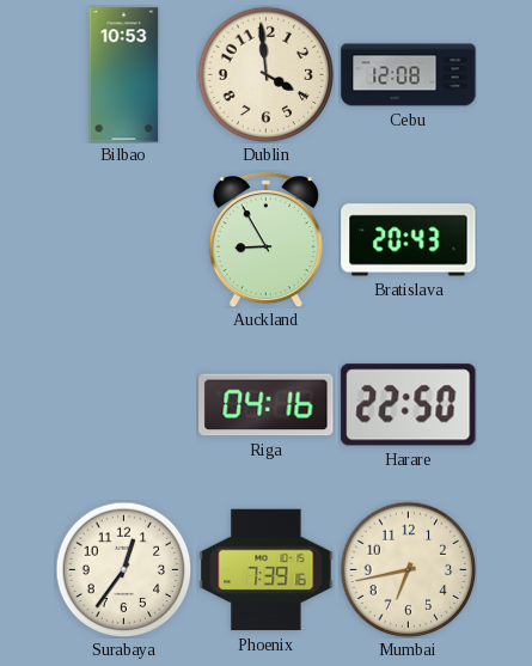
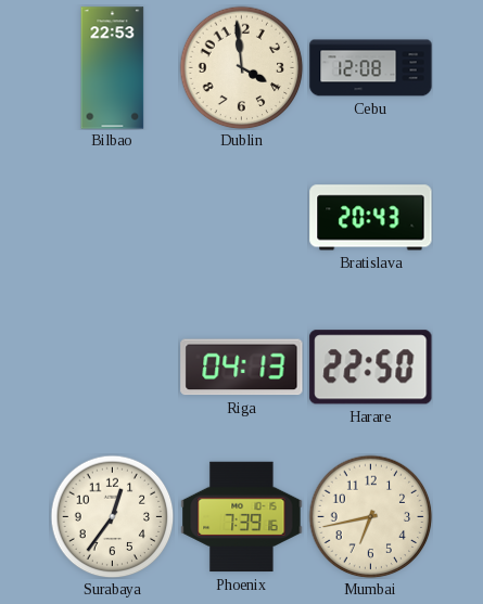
Bilbao: 10:53 -> 22:53
Auckland: 8:55 -> none
Riga: 04:16 -> 04:13
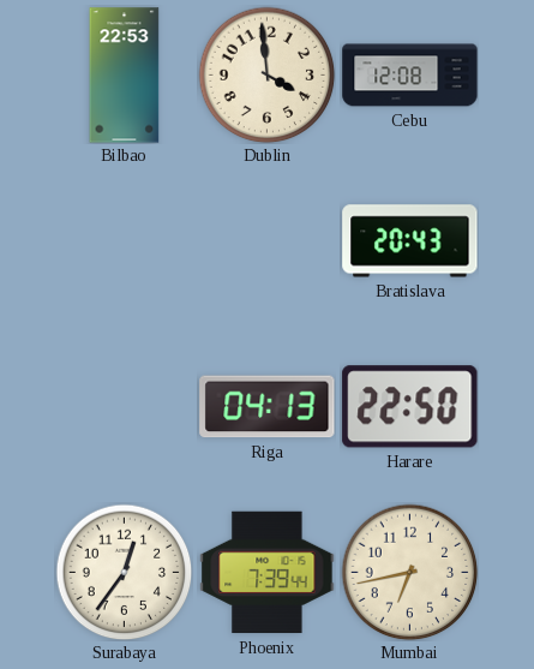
Phoenix: 7:39:16 -> 7:39:44
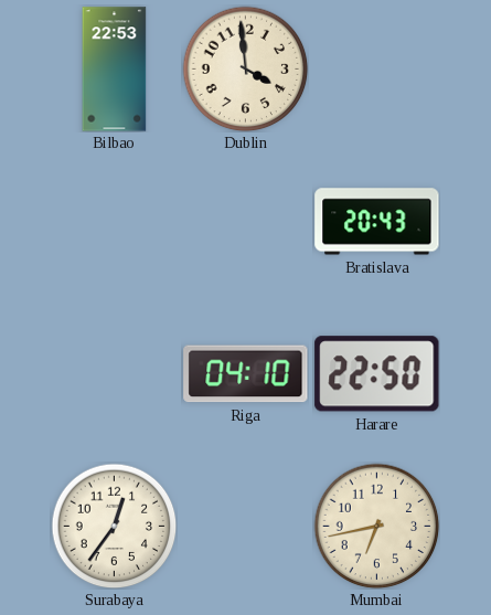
Cebu: 12:08 -> none
Riga: 04:13 -> 04:10
Phoenix: 7:39 -> none
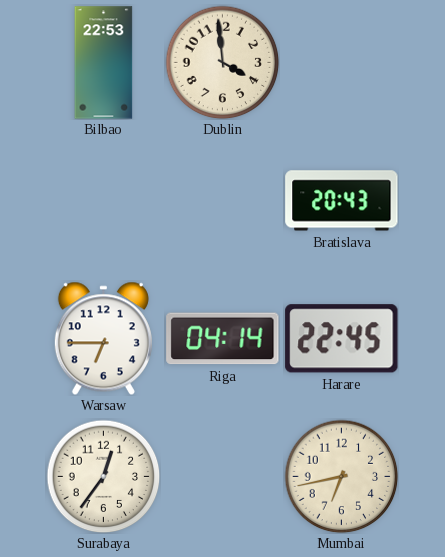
Warsaw: none -> 6:45
Riga: 04:10 -> 04:14
Harare: 22:50 -> 22:45
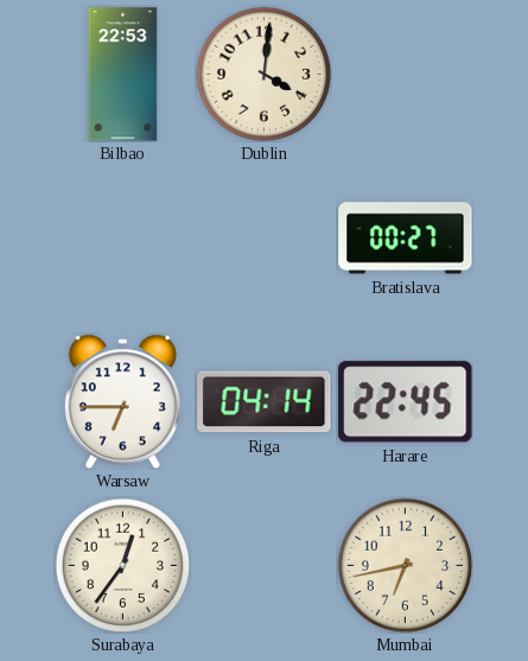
Dublin: 3:59 -> 4:01
Bratislava: 20:43 -> 00:27
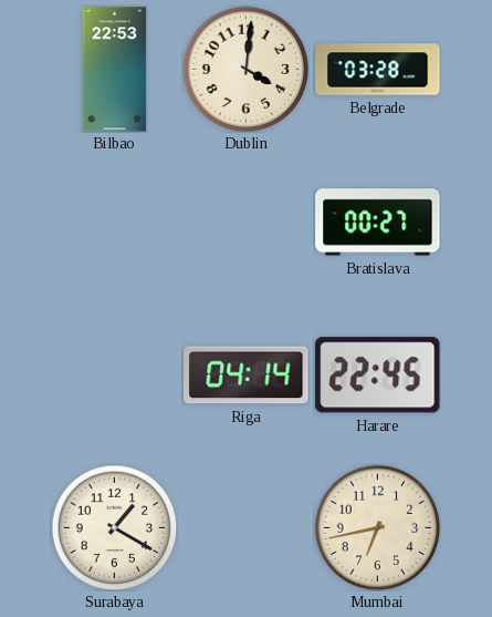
Belgrade: none -> 03:28
Warsaw: 6:45 -> none
Surabaya: 12:36 -> 1:20
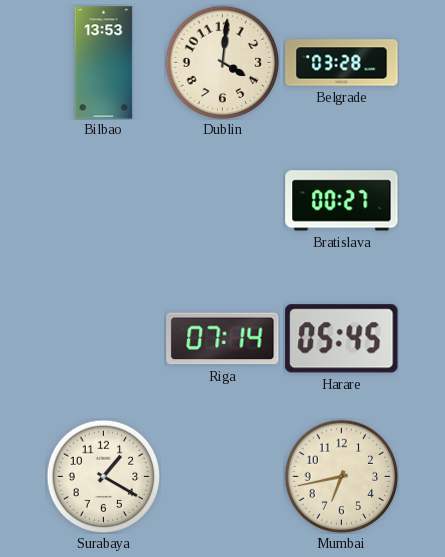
Bilbao: 22:53 -> 13:53
Riga: 04:14 -> 07:14
Harare: 22:45 -> 05:45
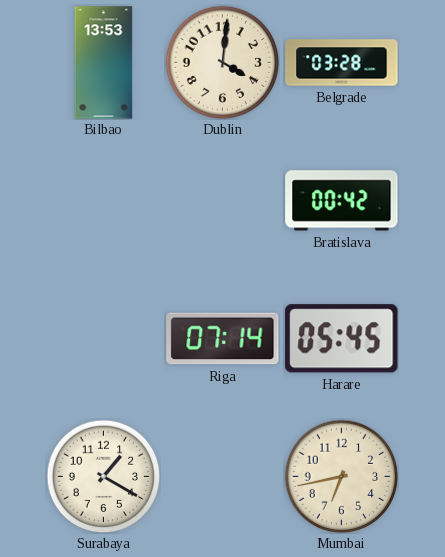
Bratislava: 00:27 -> 00:42
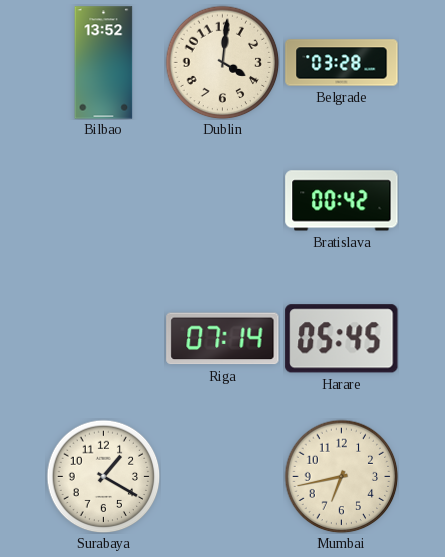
Bilbao: 13:53 -> 13:52
